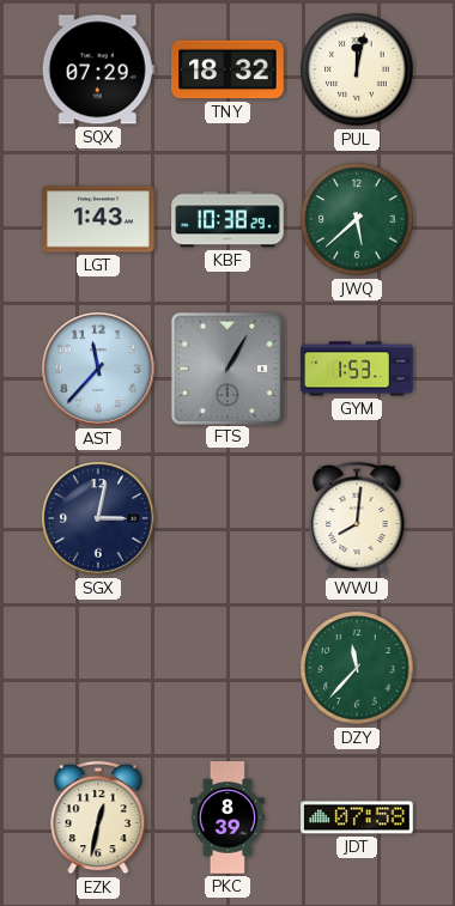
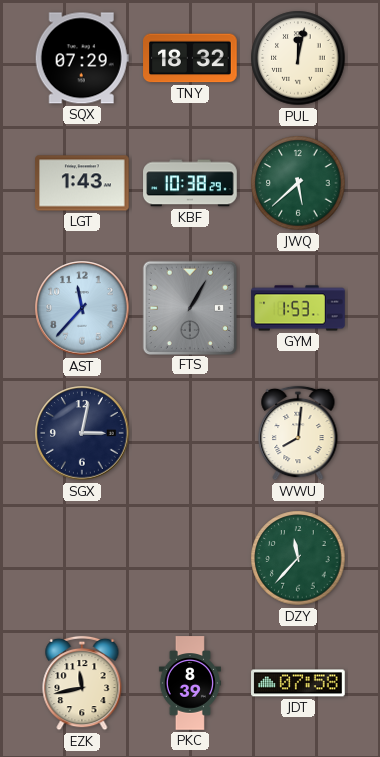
EZK: 12:32 -> 11:43
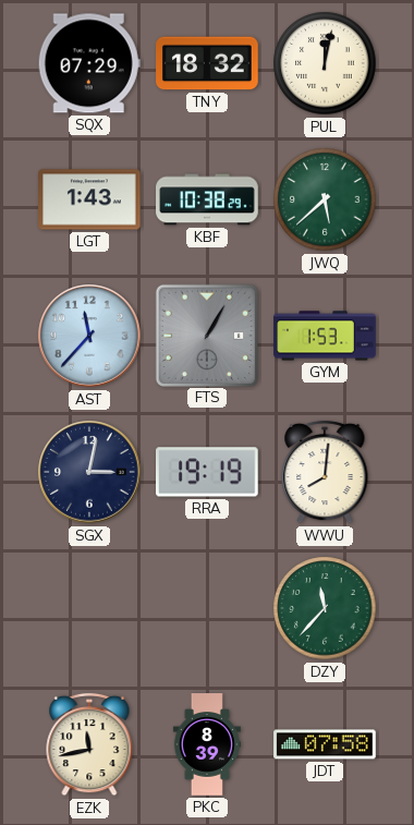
RRA: none -> 19:19
